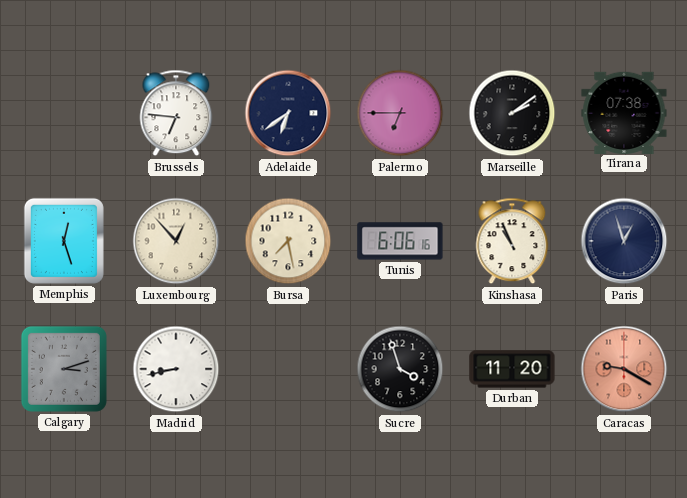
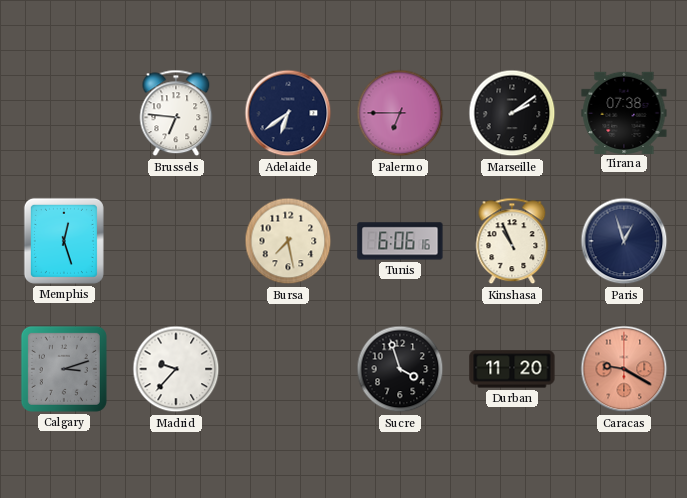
Luxembourg: 12:53 -> none
Madrid: 8:43 -> 9:37
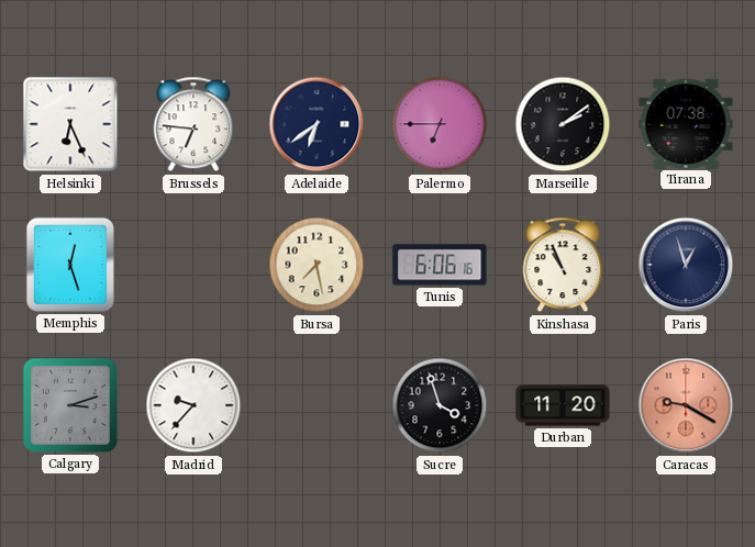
Helsinki: none -> 6:26
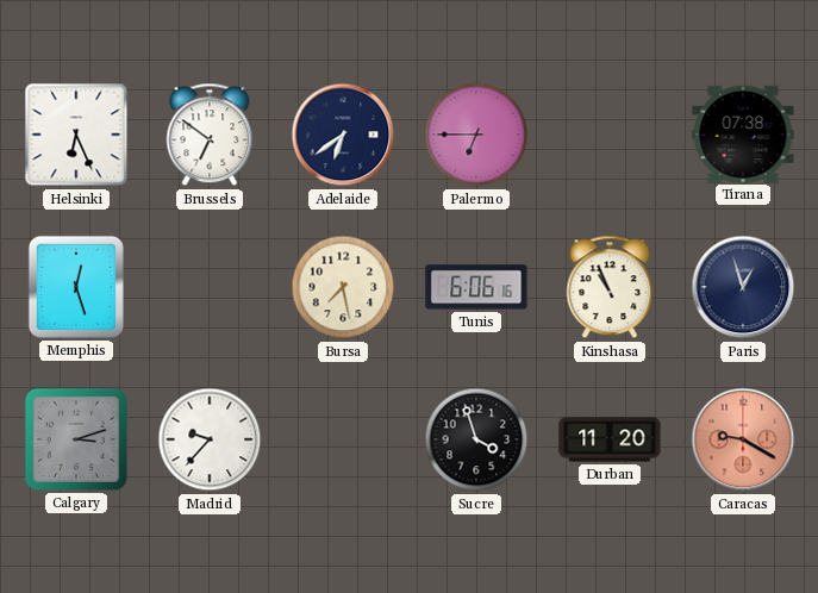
Brussels: 6:46 -> 6:51
Marseille: 2:09 -> none
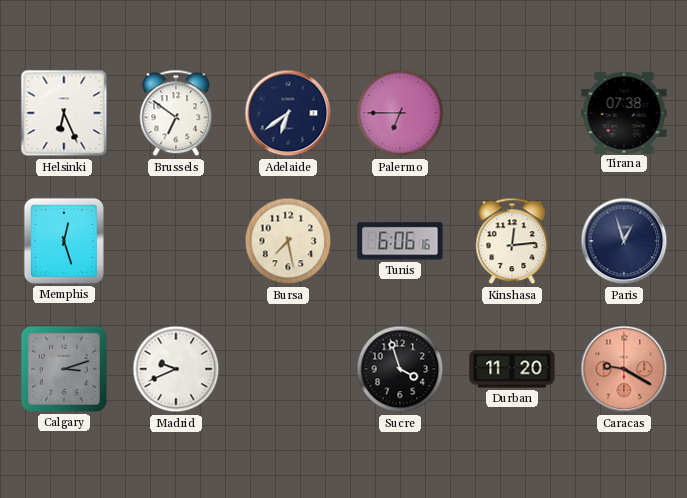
Kinshasa: 10:56 -> 12:14
Madrid: 9:37 -> 9:41
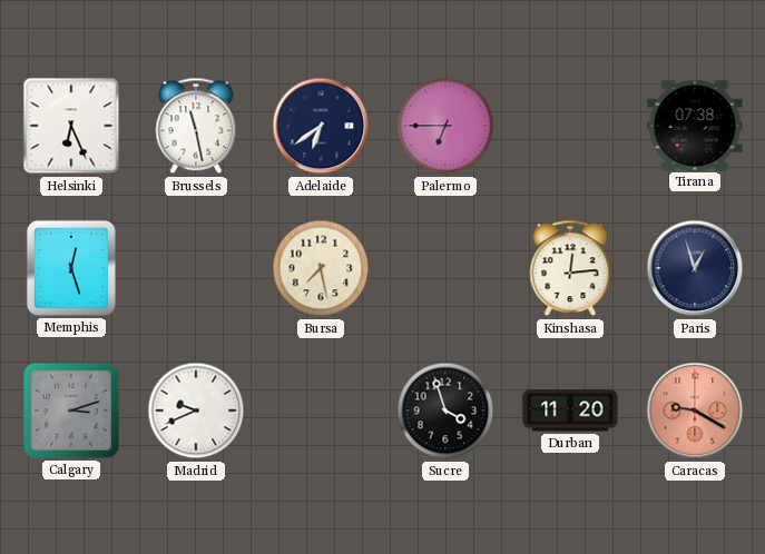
Brussels: 6:51 -> 11:28
Tunis: 6:06 -> none
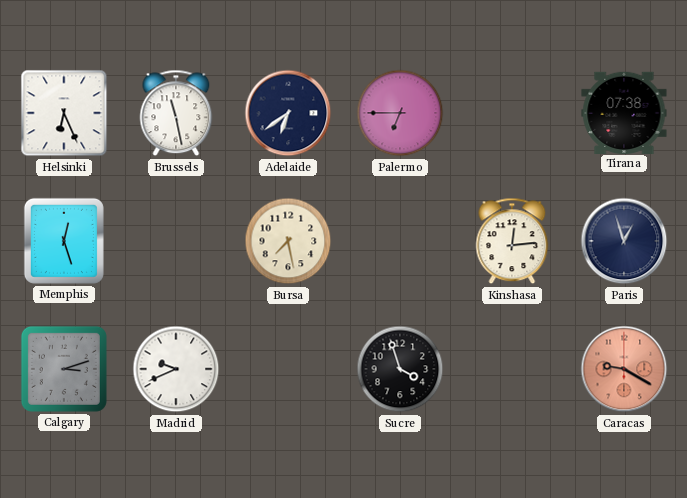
Durban: 11:20 -> none
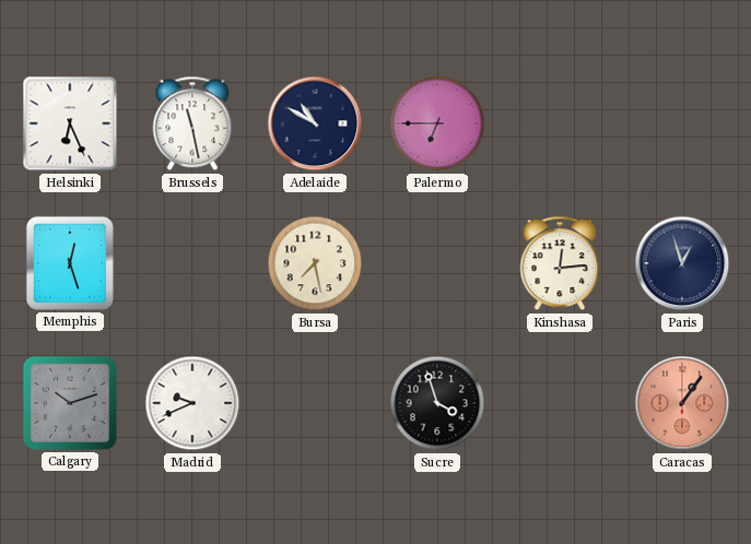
Adelaide: 6:39 -> 10:50
Tirana: 07:38 -> none
Calgary: 3:12 -> 10:12
Caracas: 9:20 -> 1:06
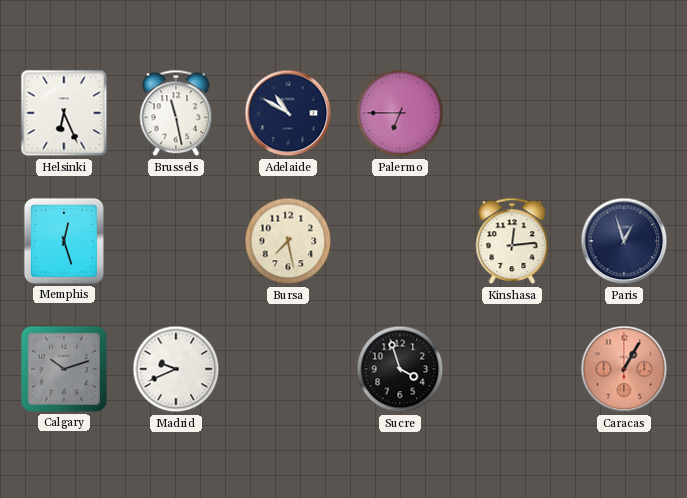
Caracas: 1:06 -> 1:05
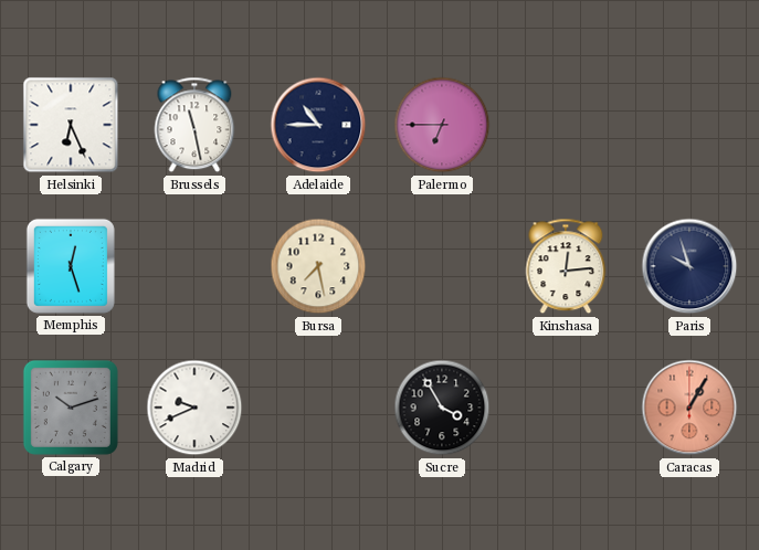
Adelaide: 10:50 -> 10:45
Paris: 12:57 -> 9:57
Sucre: 3:57 -> 3:55
